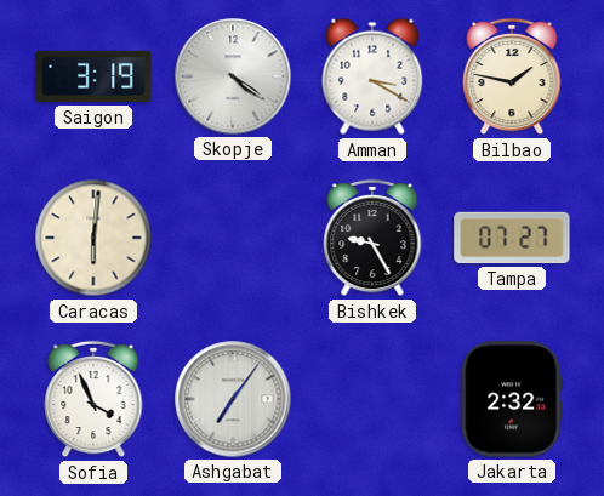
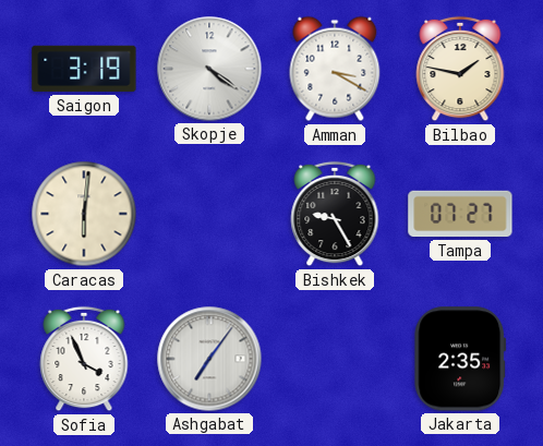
Jakarta: 2:32 -> 2:35
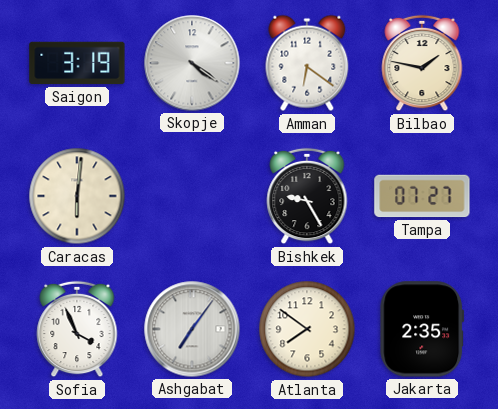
Amman: 3:20 -> 6:21
Atlanta: none -> 7:51
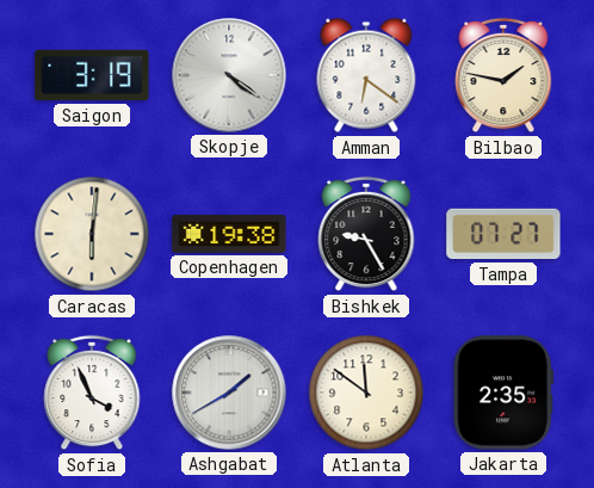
Copenhagen: none -> 19:38
Ashgabat: 7:06 -> 1:40
Atlanta: 7:51 -> 11:51
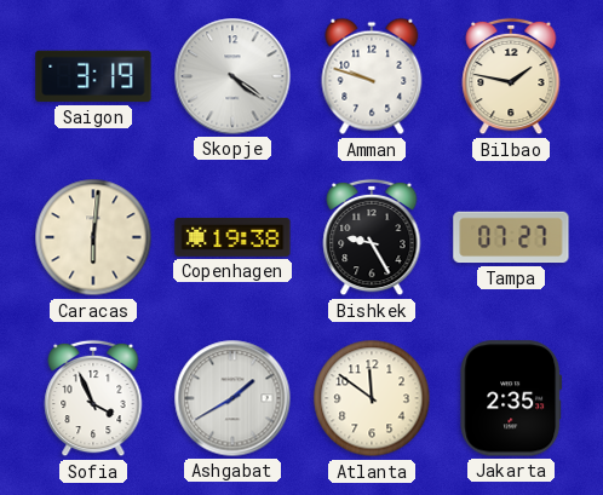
Amman: 6:21 -> 9:48
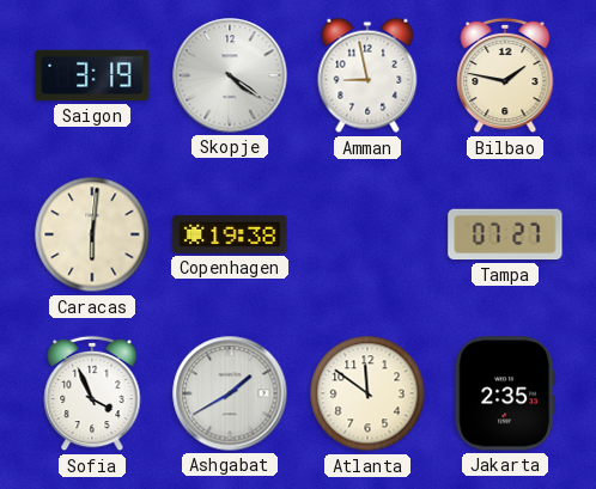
Amman: 9:48 -> 8:58
Bishkek: 9:25 -> none
